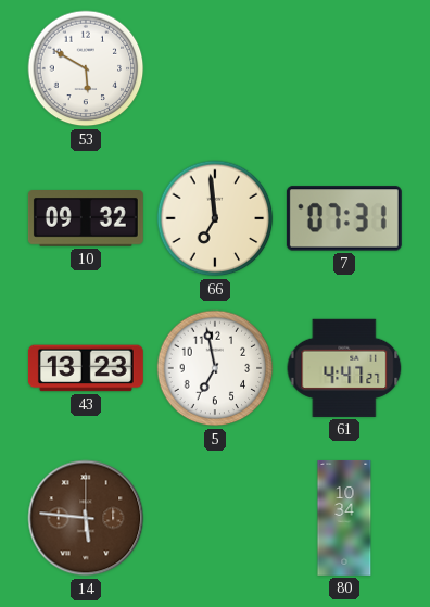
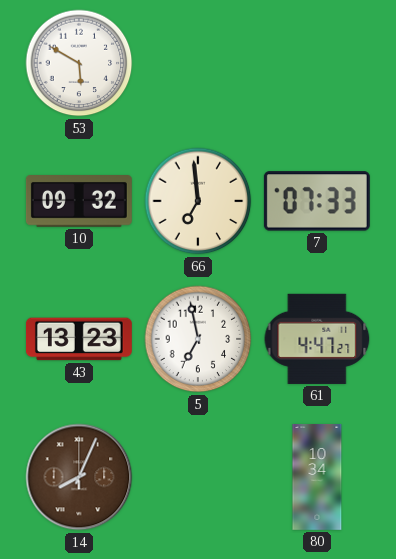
7: 07:31 -> 07:33
14: 5:46 -> 8:04
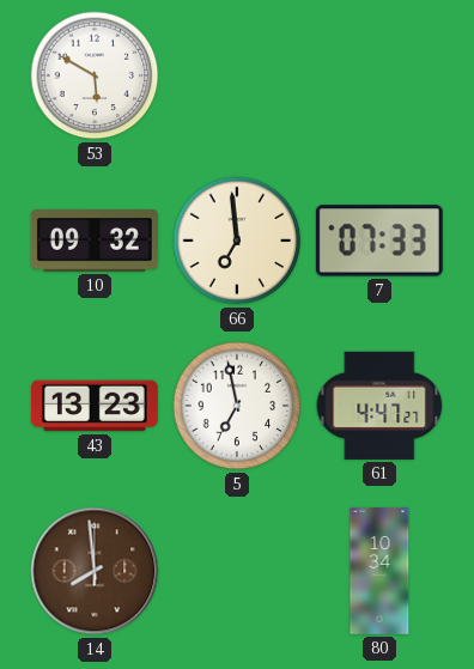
14: 8:04 -> 7:59
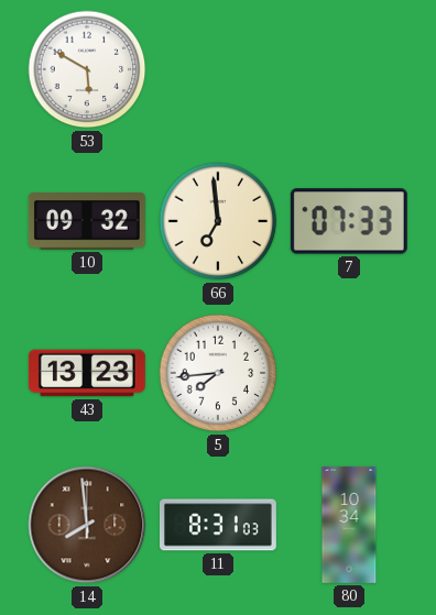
5: 6:58 -> 7:44
61: 4:47 -> none
11: none -> 8:31
